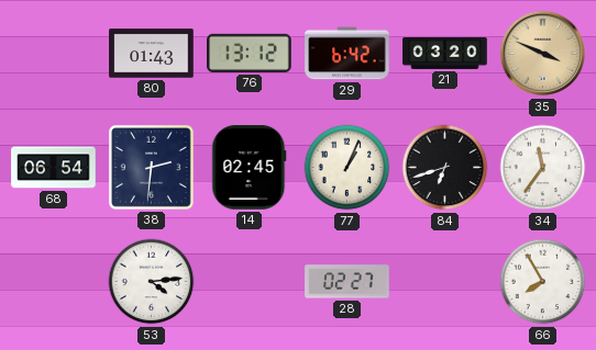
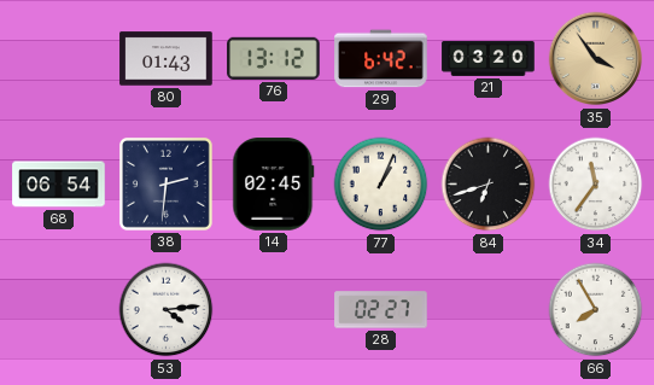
35: 3:49 -> 3:54
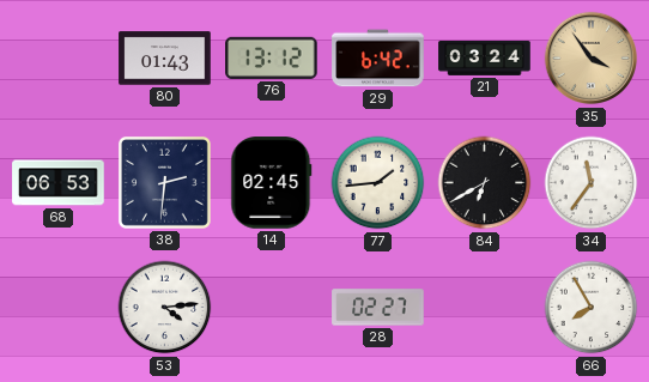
21: 03:20 -> 03:24
68: 06:54 -> 06:53
77: 1:04 -> 1:44
84: 6:42 -> 6:40
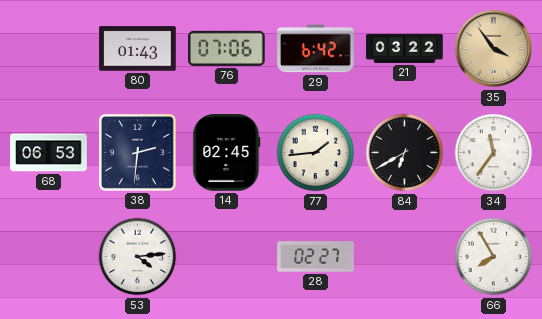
76: 13:12 -> 07:06
21: 03:24 -> 03:22
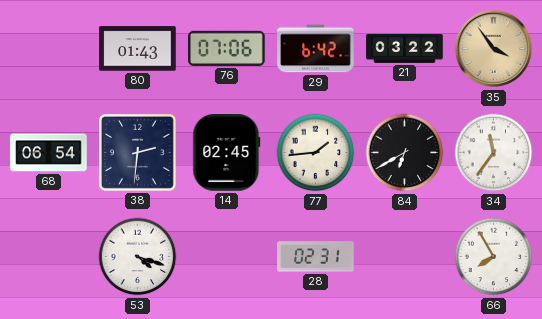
68: 06:53 -> 06:54
53: 4:14 -> 4:18
28: 02:27 -> 02:31
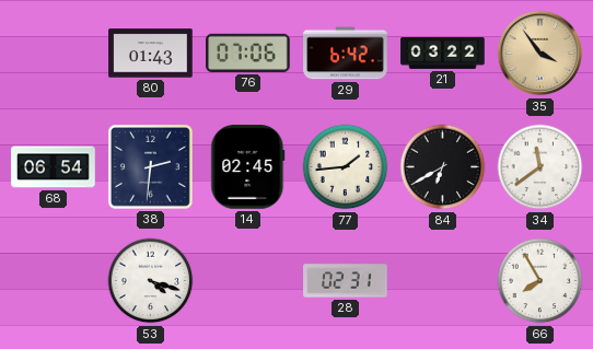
34: 11:36 -> 11:39
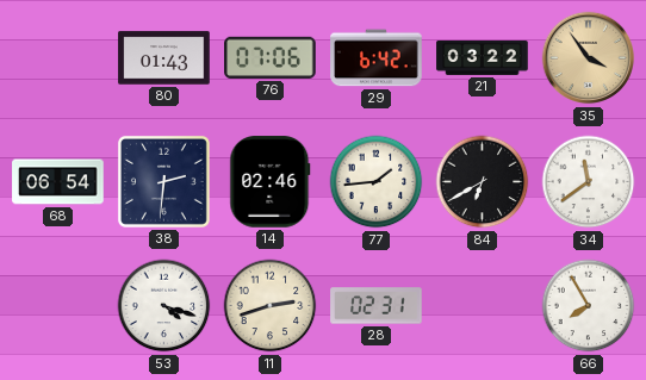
14: 02:45 -> 02:46
11: none -> 2:42
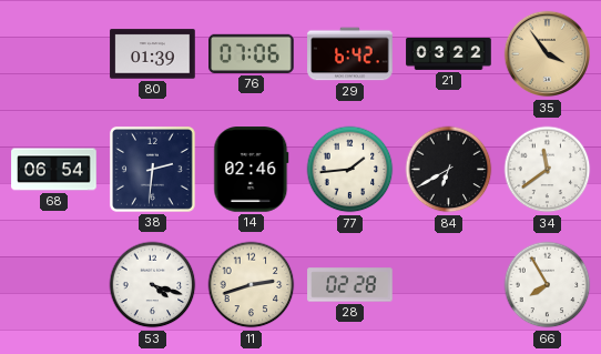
80: 01:43 -> 01:39
28: 02:31 -> 02:28
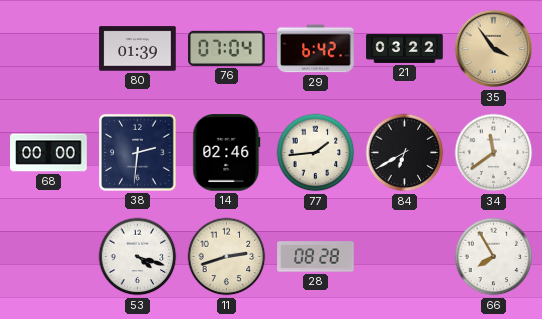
76: 07:06 -> 07:04
68: 06:54 -> 00:00
28: 02:28 -> 08:28
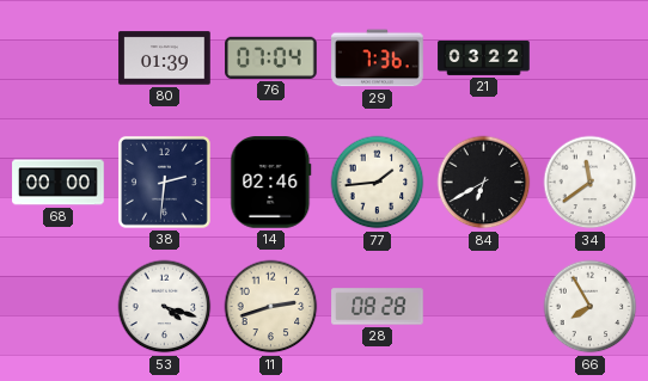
29: 6:42 -> 7:36
35: 3:54 -> none
